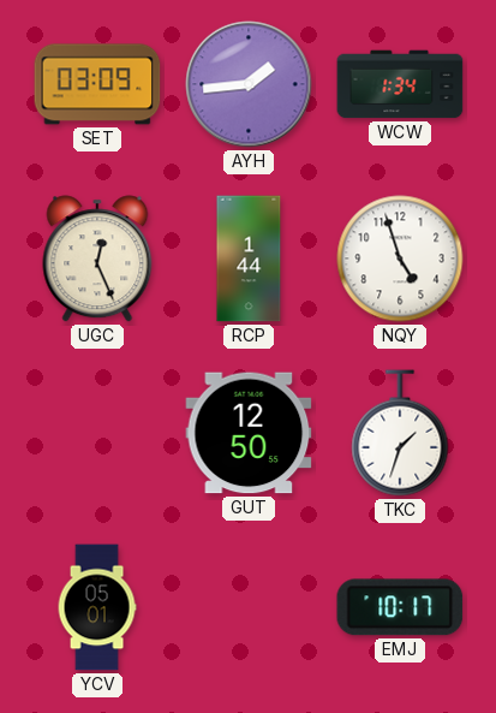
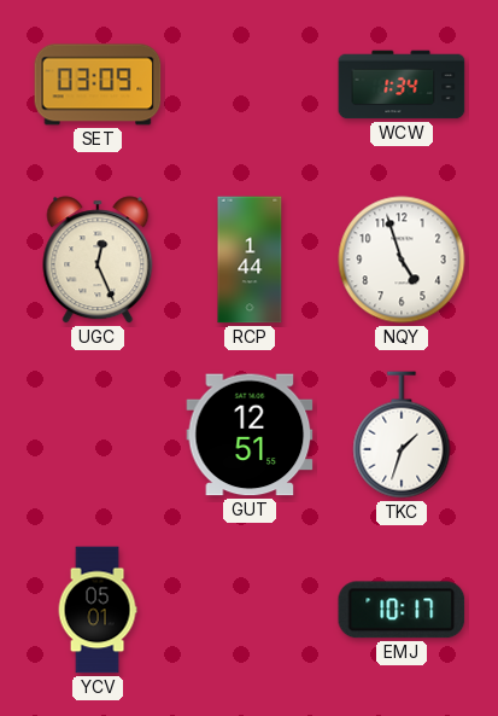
AYH: 1:44 -> none
GUT: 12:50 -> 12:51
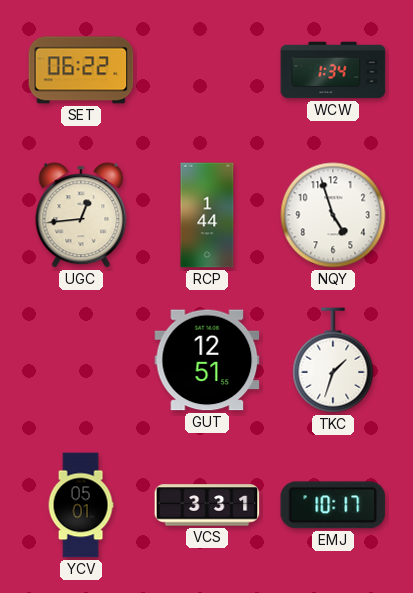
SET: 03:09 -> 06:22
UGC: 12:26 -> 12:44
VCS: none -> 3:31
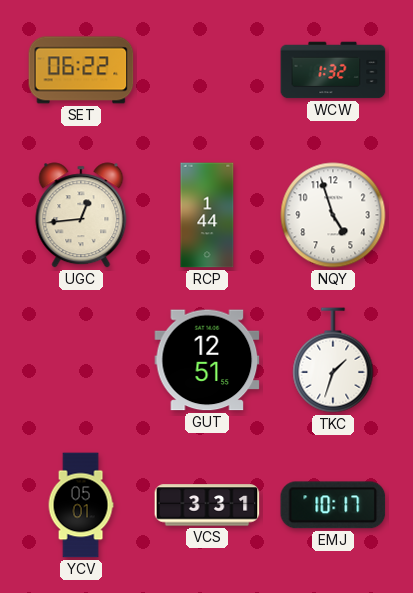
WCW: 1:34 -> 1:32
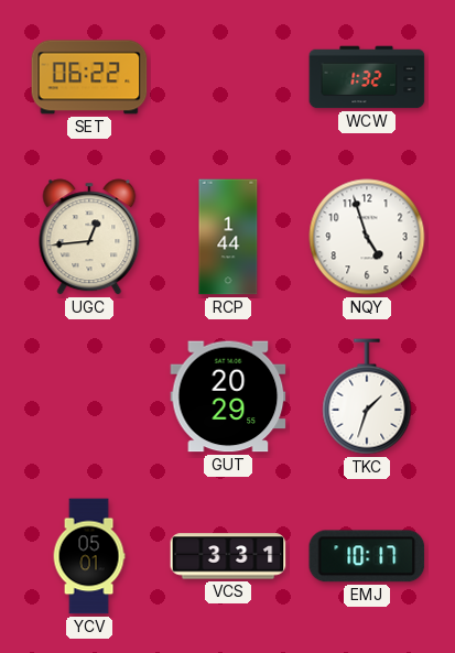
GUT: 12:51 -> 20:29
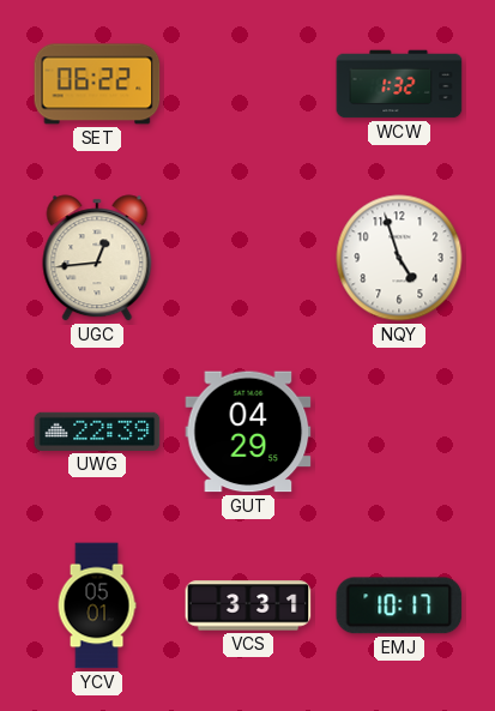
RCP: 1:44 -> none
UWG: none -> 22:39
GUT: 20:29 -> 04:29
TKC: 1:33 -> none
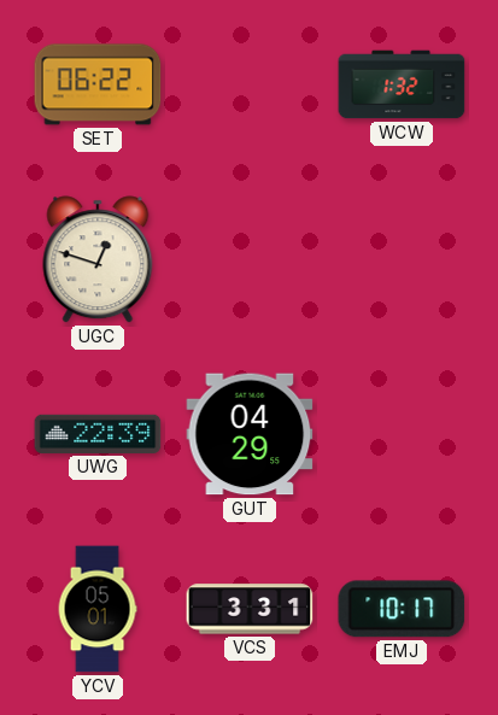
UGC: 12:44 -> 12:48
NQY: 4:57 -> none
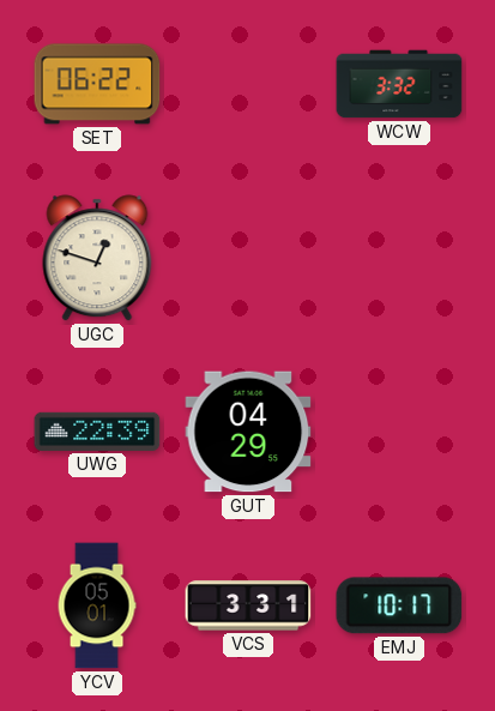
WCW: 1:32 -> 3:32
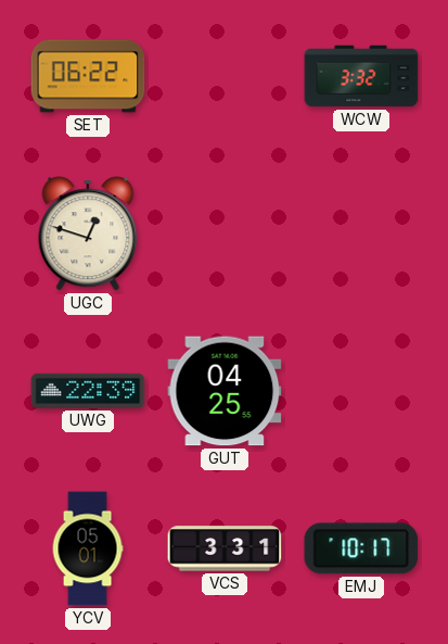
GUT: 04:29 -> 04:25
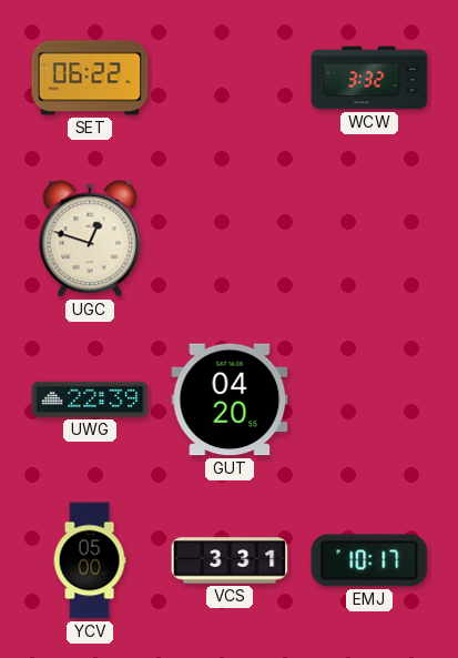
GUT: 04:25 -> 04:20
YCV: 05:01 -> 05:00
